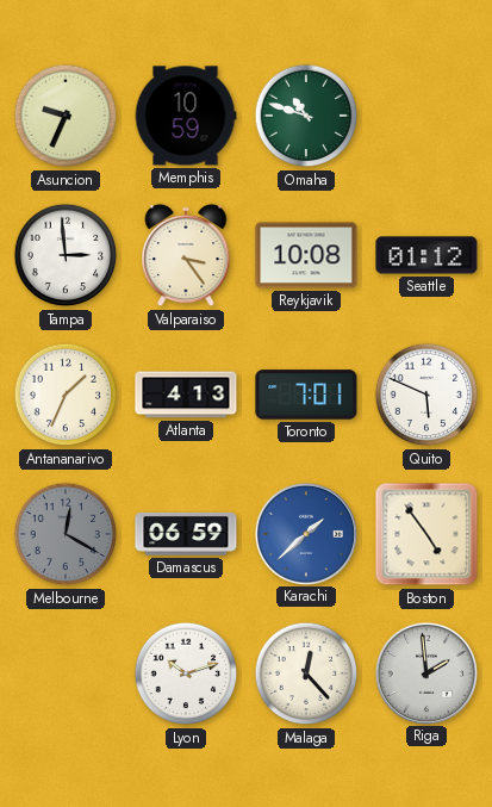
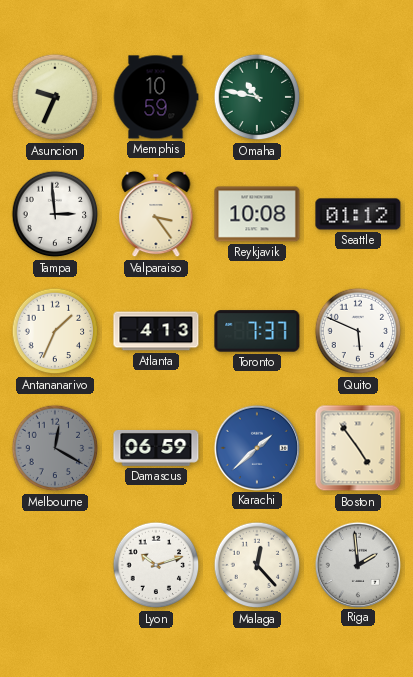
Omaha: 10:48 -> 10:47
Toronto: 7:01 -> 7:37
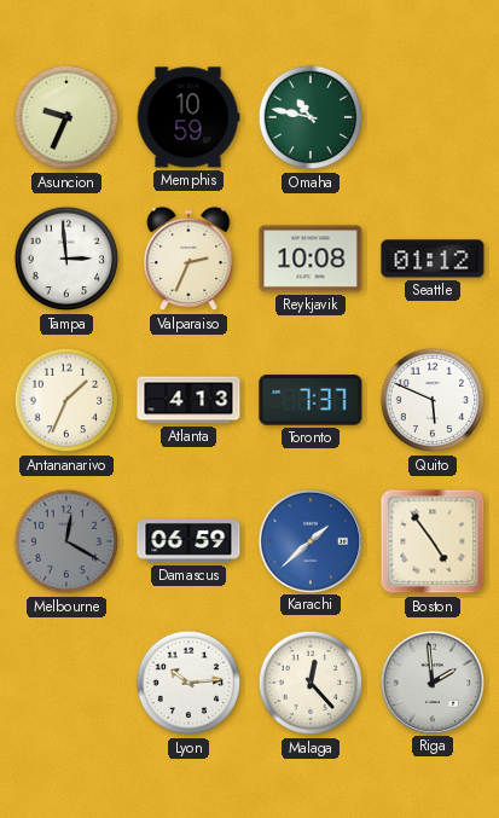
Valparaiso: 3:24 -> 2:34
Lyon: 10:12 -> 10:14
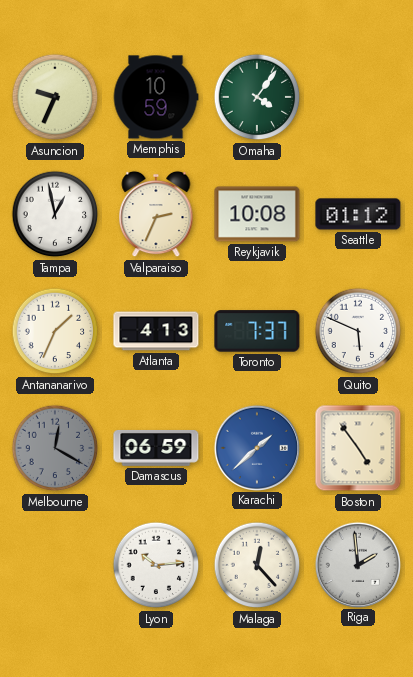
Omaha: 10:47 -> 4:06
Tampa: 2:59 -> 12:58
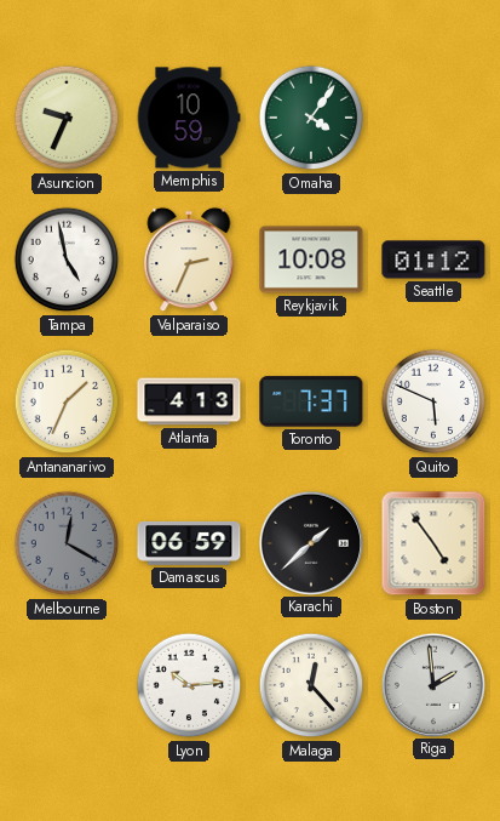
Tampa: 12:58 -> 4:58
Karachi dial: blue -> black
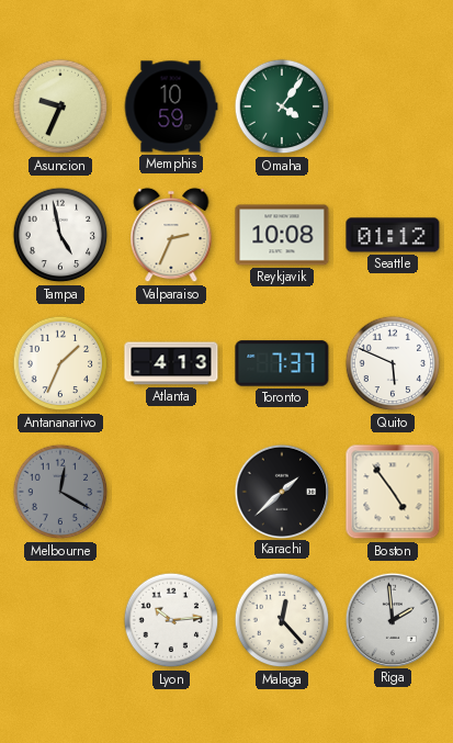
Damascus: 06:59 -> none
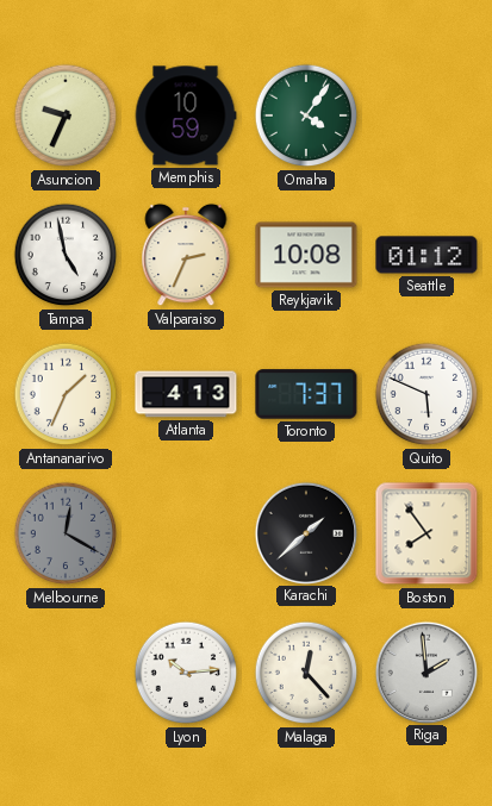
Boston: 4:54 -> 7:54
